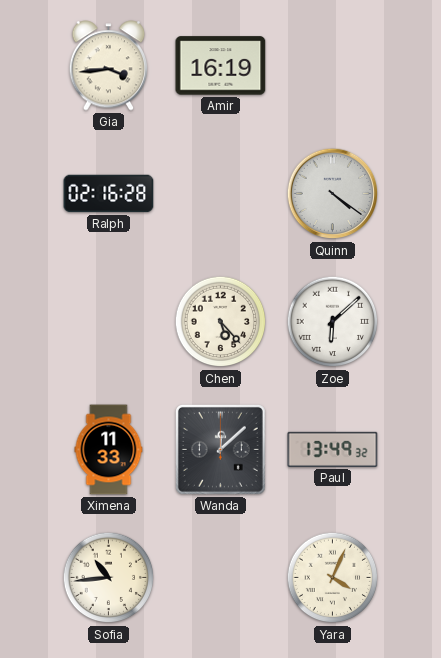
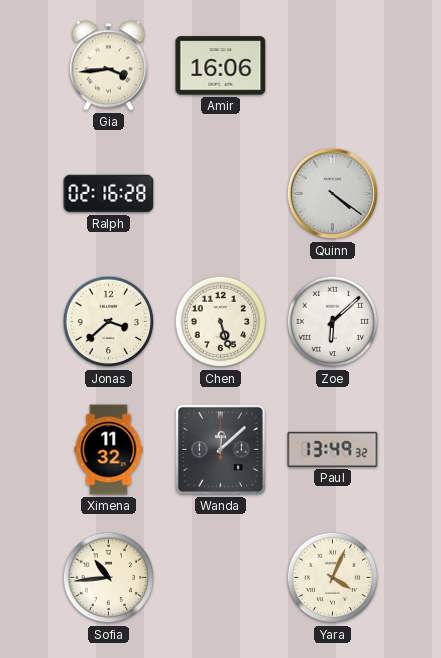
Amir: 16:19 -> 16:06
Jonas: none -> 3:38
Chen: 5:23 -> 5:27
Ximena: 11:33 -> 11:32
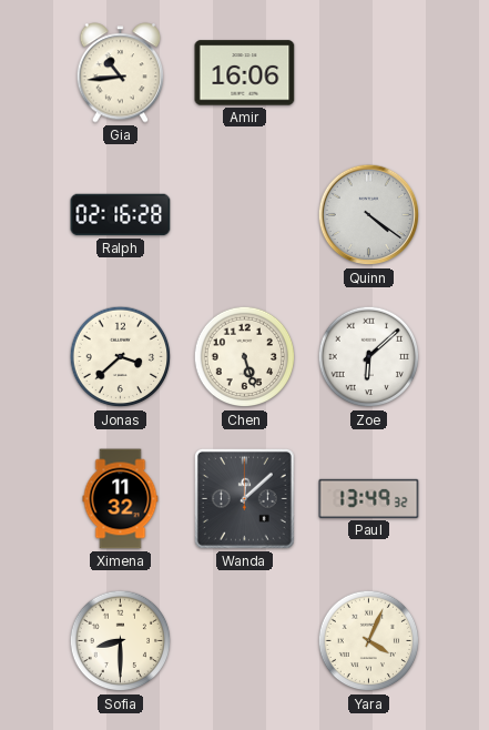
Gia: 3:44 -> 10:44
Sofia: 10:44 -> 8:30
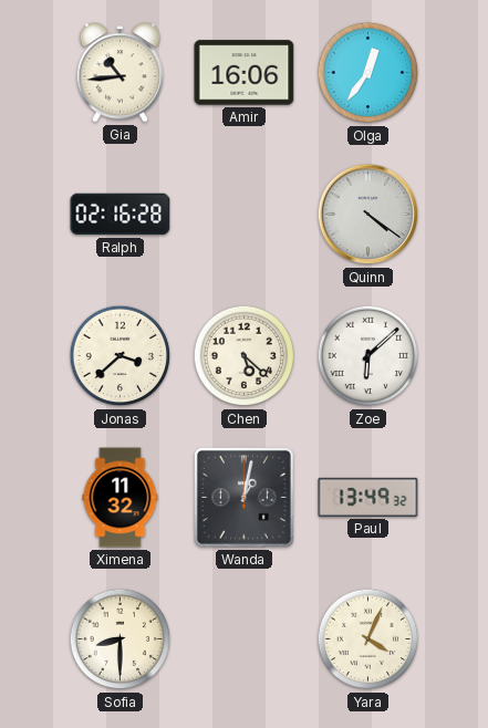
Olga: none -> 12:36
Chen: 5:27 -> 5:22
Wanda: 12:08 -> 1:02
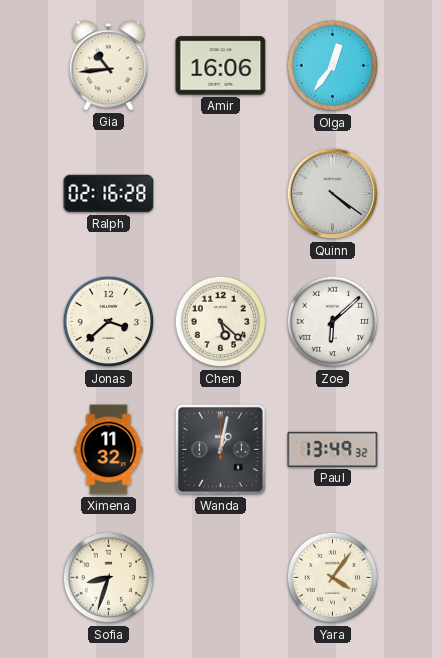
Sofia: 8:30 -> 8:33
Yara: 4:04 -> 4:06
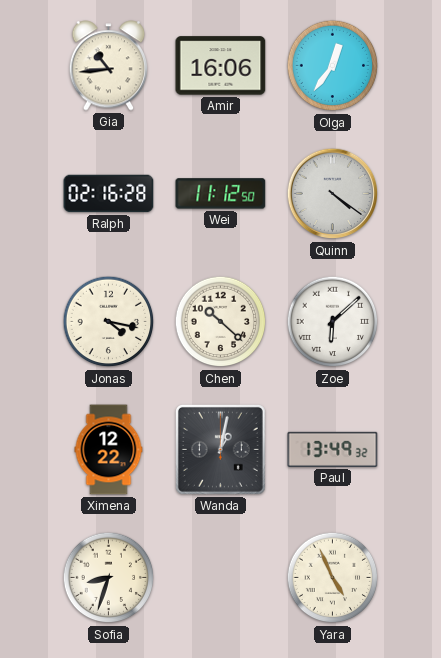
Wei: none -> 11:12
Jonas: 3:38 -> 4:17
Chen: 5:22 -> 10:22
Ximena: 11:32 -> 12:22
Yara: 4:06 -> 4:56
